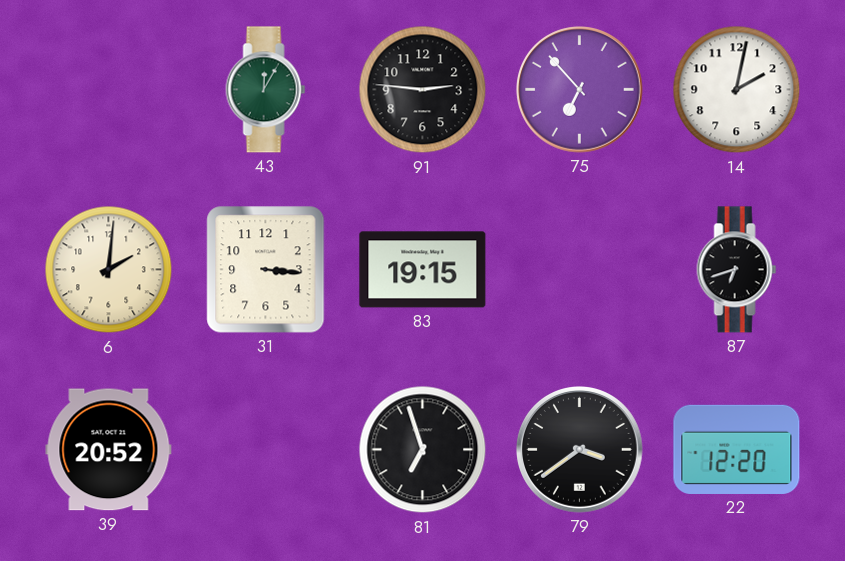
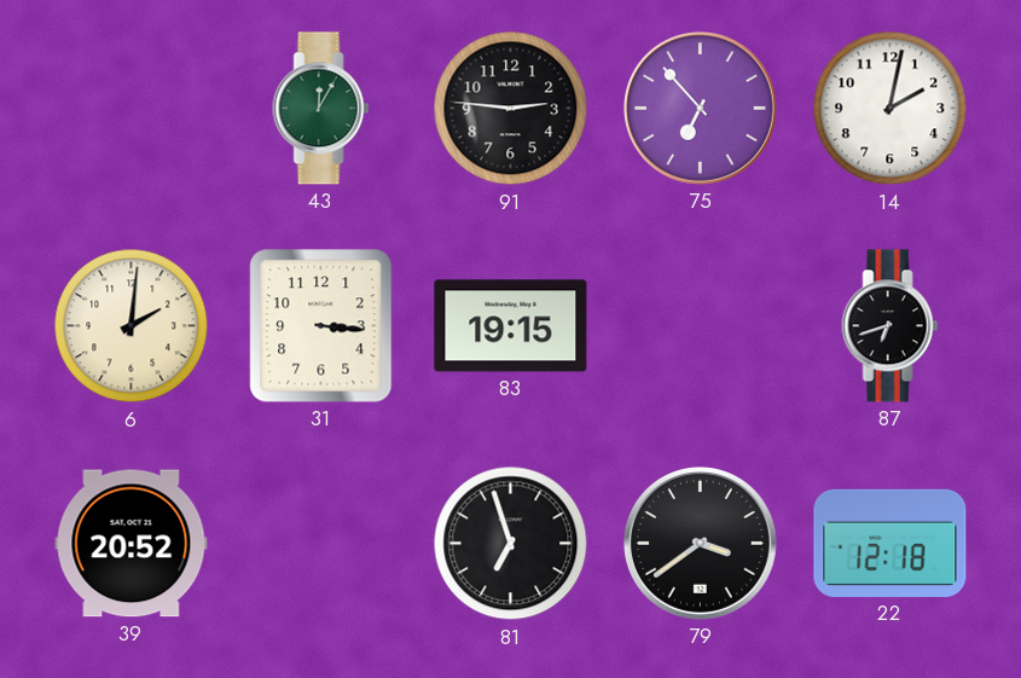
22: 12:20 -> 12:18
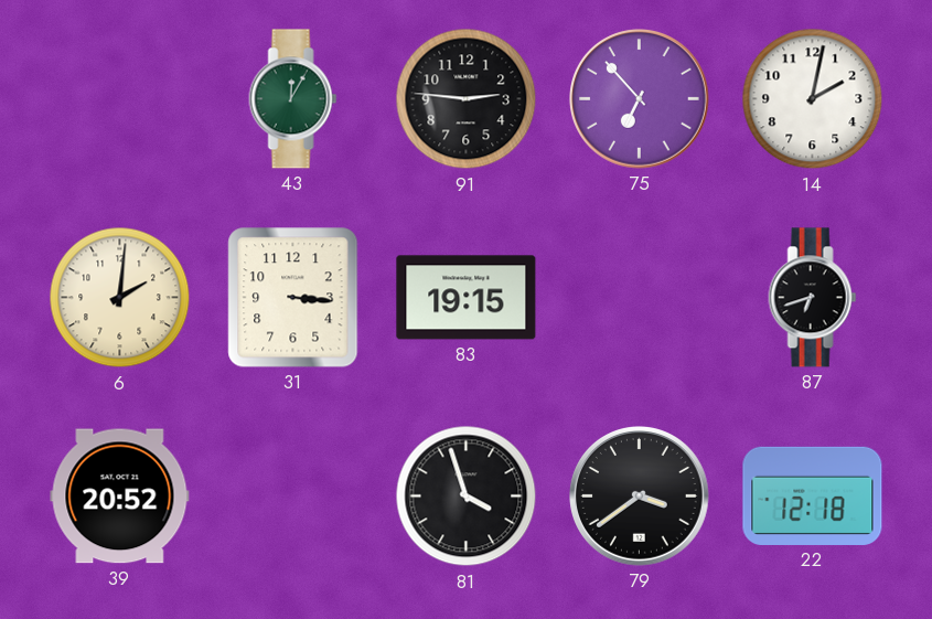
81: 6:57 -> 3:57
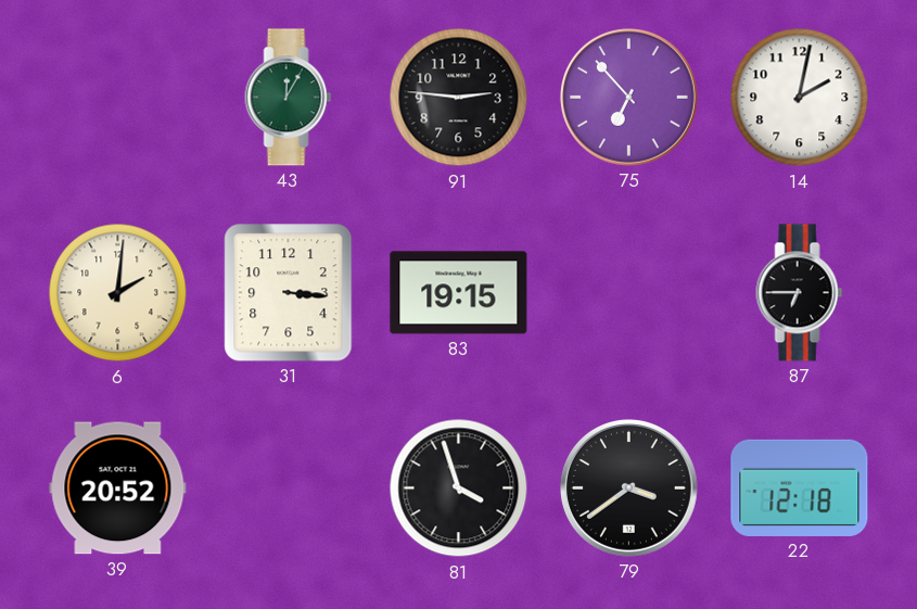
87: 6:42 -> 6:45
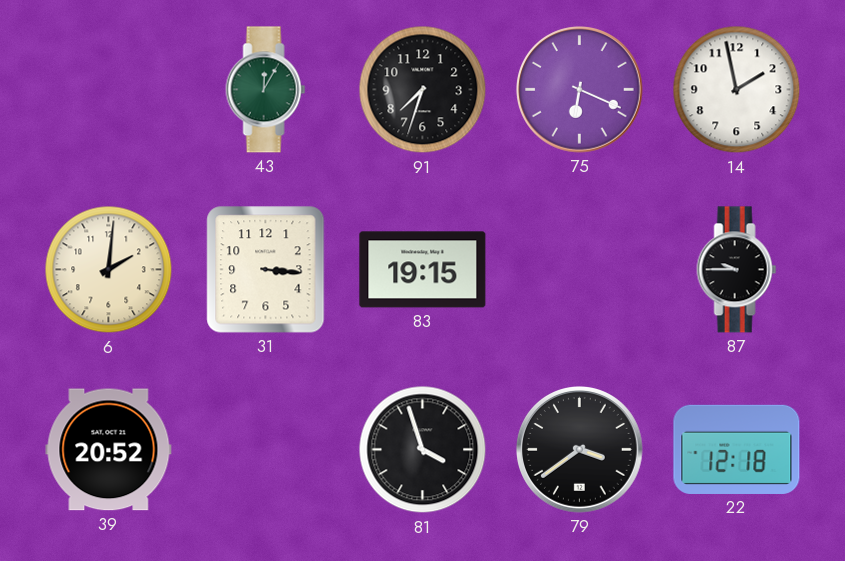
91: 2:46 -> 7:33
75: 6:53 -> 6:19
14: 2:02 -> 1:58
87: 6:45 -> 9:45
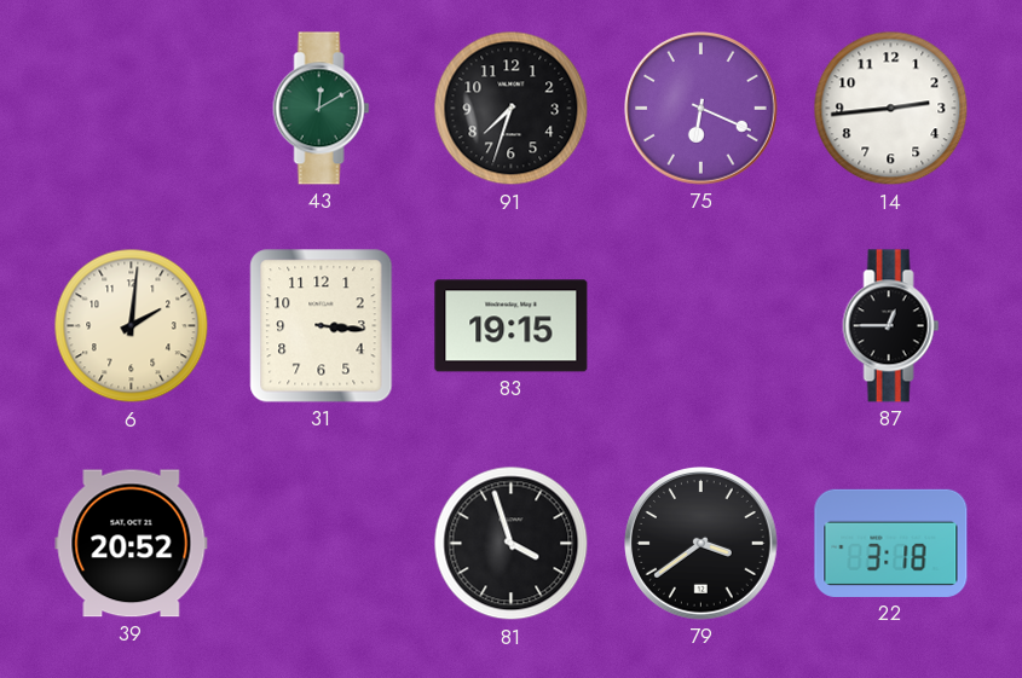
43: 12:05 -> 12:10
14: 1:58 -> 2:44
87: 9:45 -> 12:45
22: 12:18 -> 3:18
